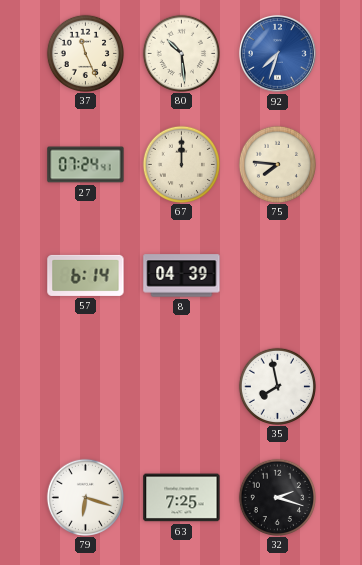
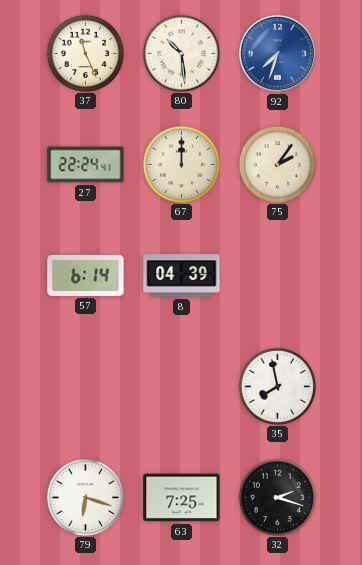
27: 07:24 -> 22:24
75: 7:46 -> 2:06
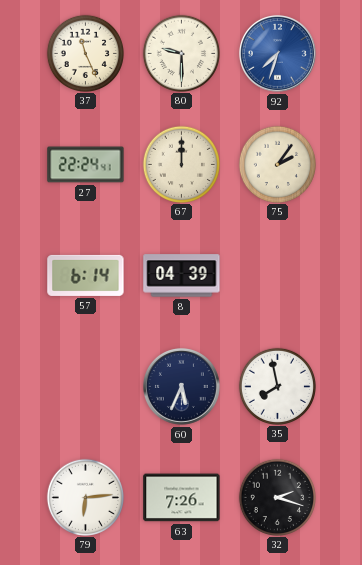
80: 10:29 -> 9:30
60: none -> 5:34
79: 6:18 -> 6:14
63: 7:25 -> 7:26
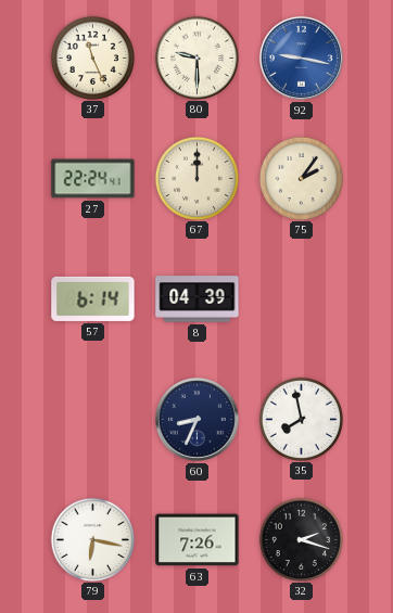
92: 7:33 -> 9:17
60: 5:34 -> 8:34
79: 6:14 -> 6:17
